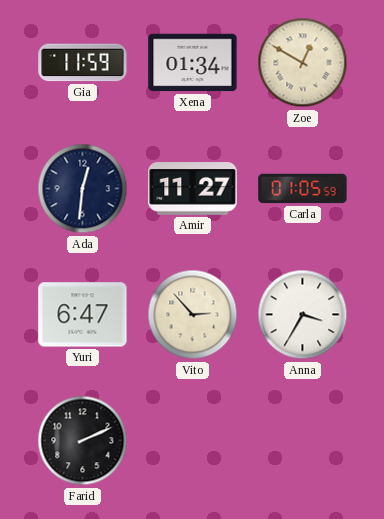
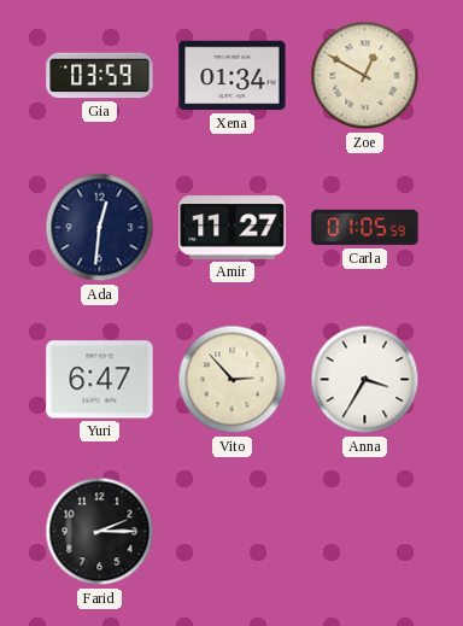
Gia: 11:59 -> 03:59
Farid: 2:11 -> 2:15
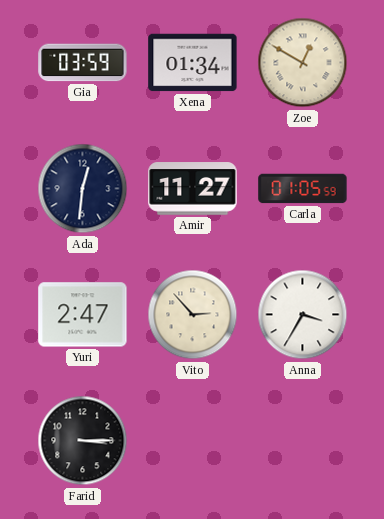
Yuri: 6:47 -> 2:47
Farid: 2:15 -> 3:15
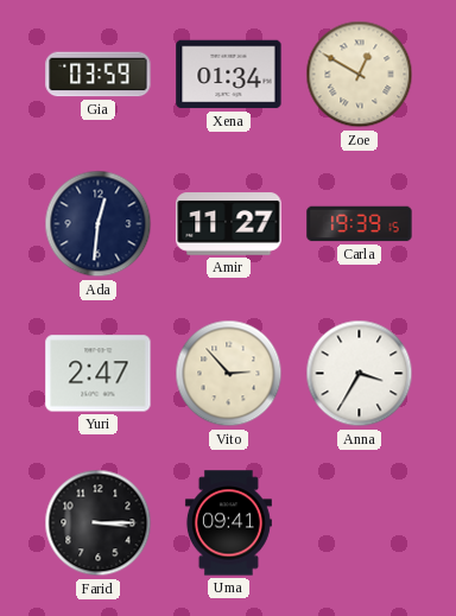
Carla: 01:05 -> 19:39
Uma: none -> 09:41
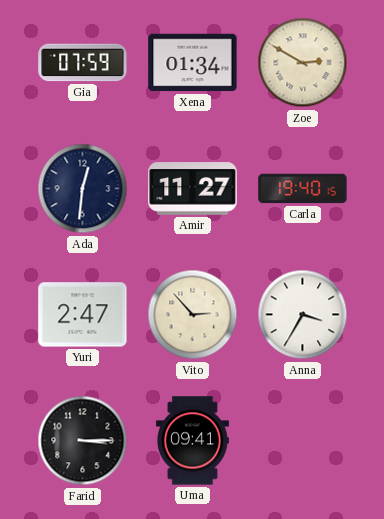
Gia: 03:59 -> 07:59
Zoe: 12:50 -> 2:50
Carla: 19:39 -> 19:40
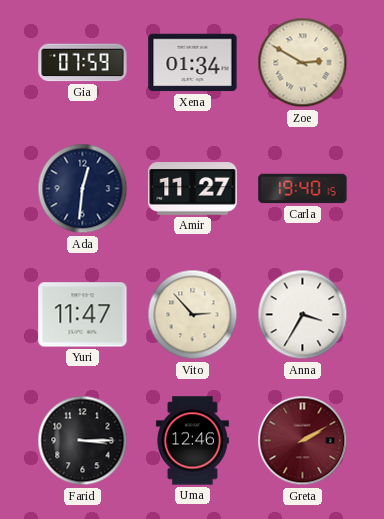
Yuri: 2:47 -> 11:47
Uma: 09:41 -> 12:46
Greta: none -> 2:10
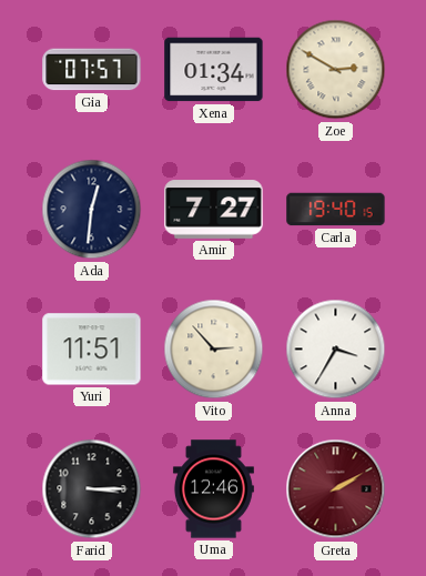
Gia: 07:59 -> 07:57
Amir: 11:27 -> 7:27
Yuri: 11:47 -> 11:51
